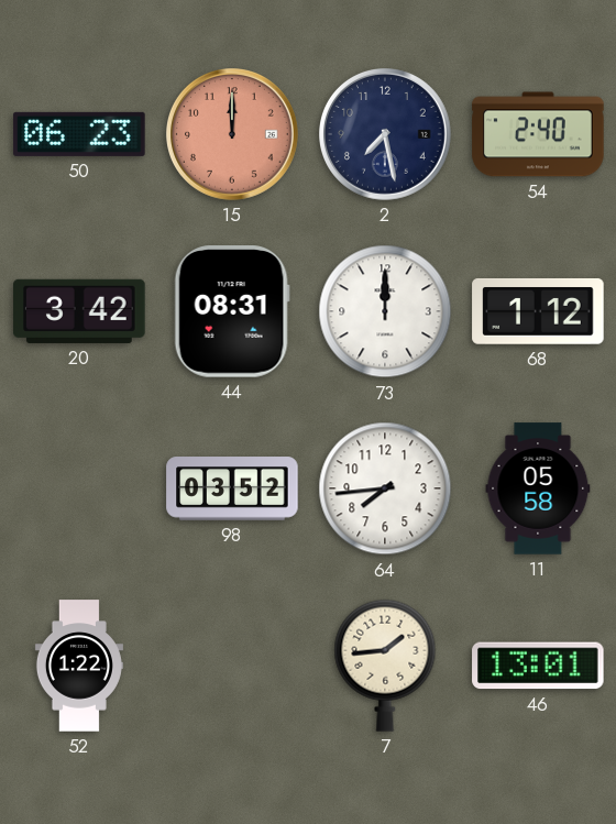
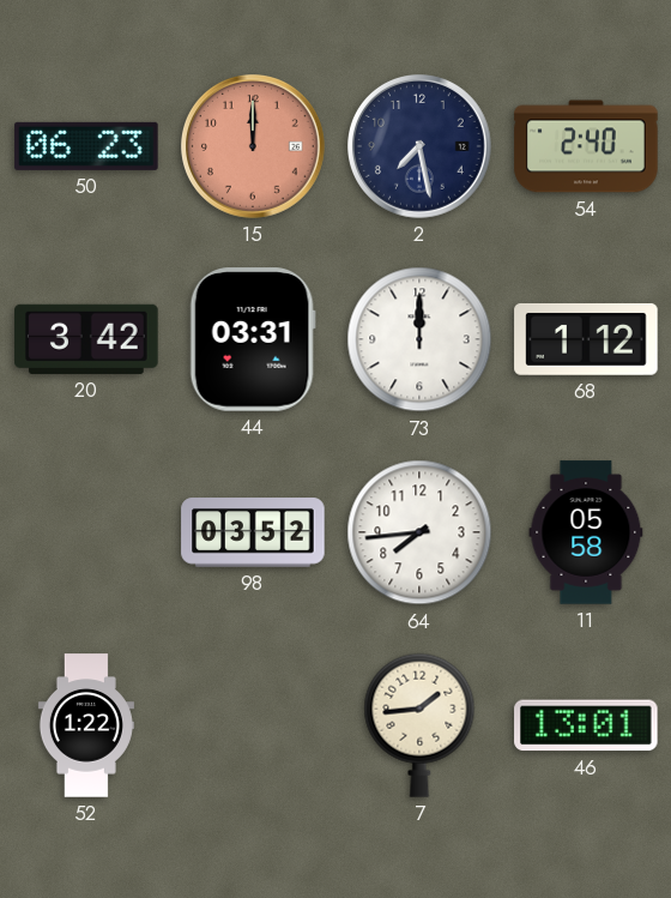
44: 08:31 -> 03:31
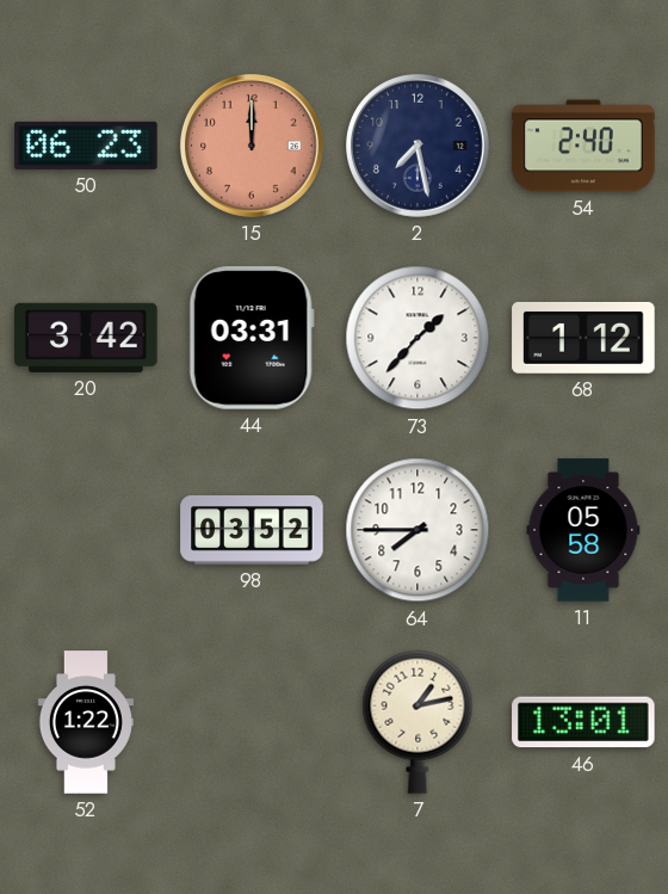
73: 12:00 -> 1:37
64: 7:44 -> 7:45
7: 1:44 -> 1:13
